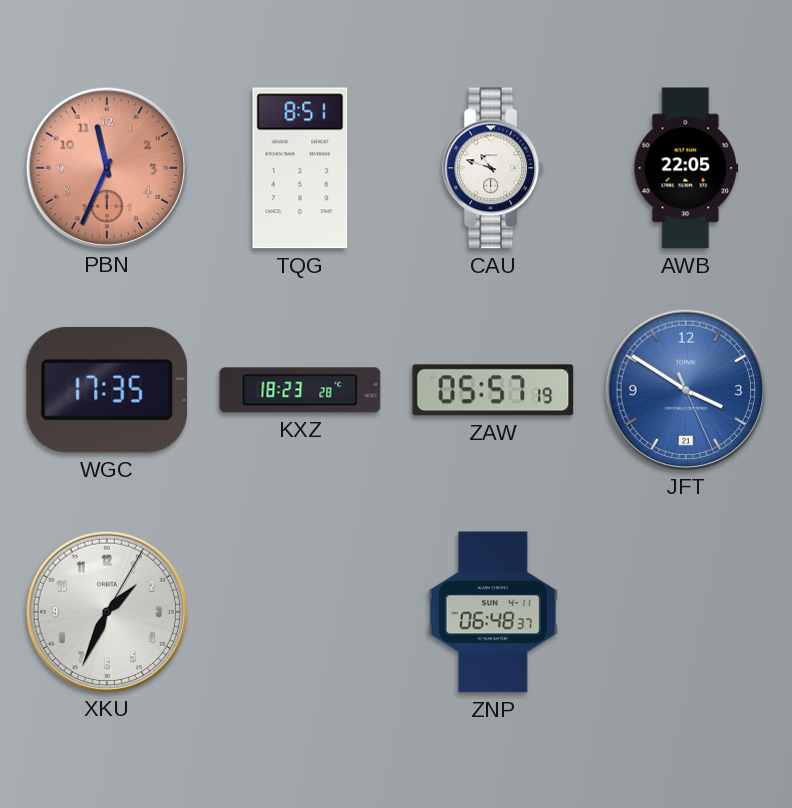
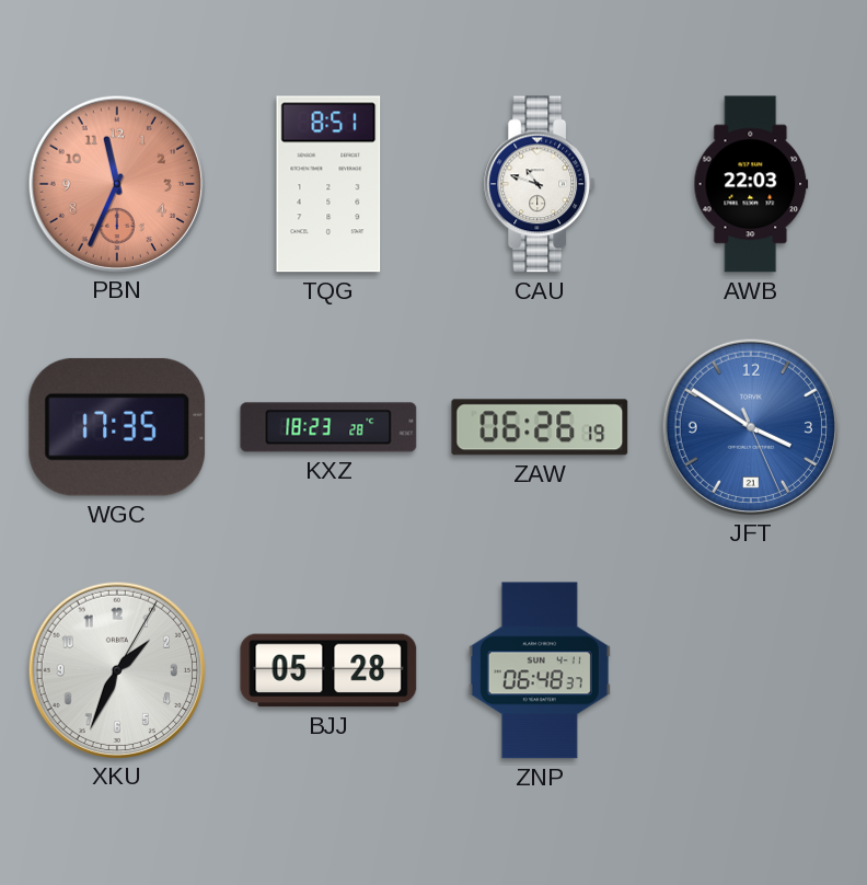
AWB: 22:05 -> 22:03
ZAW: 05:57 -> 06:26
BJJ: none -> 05:28
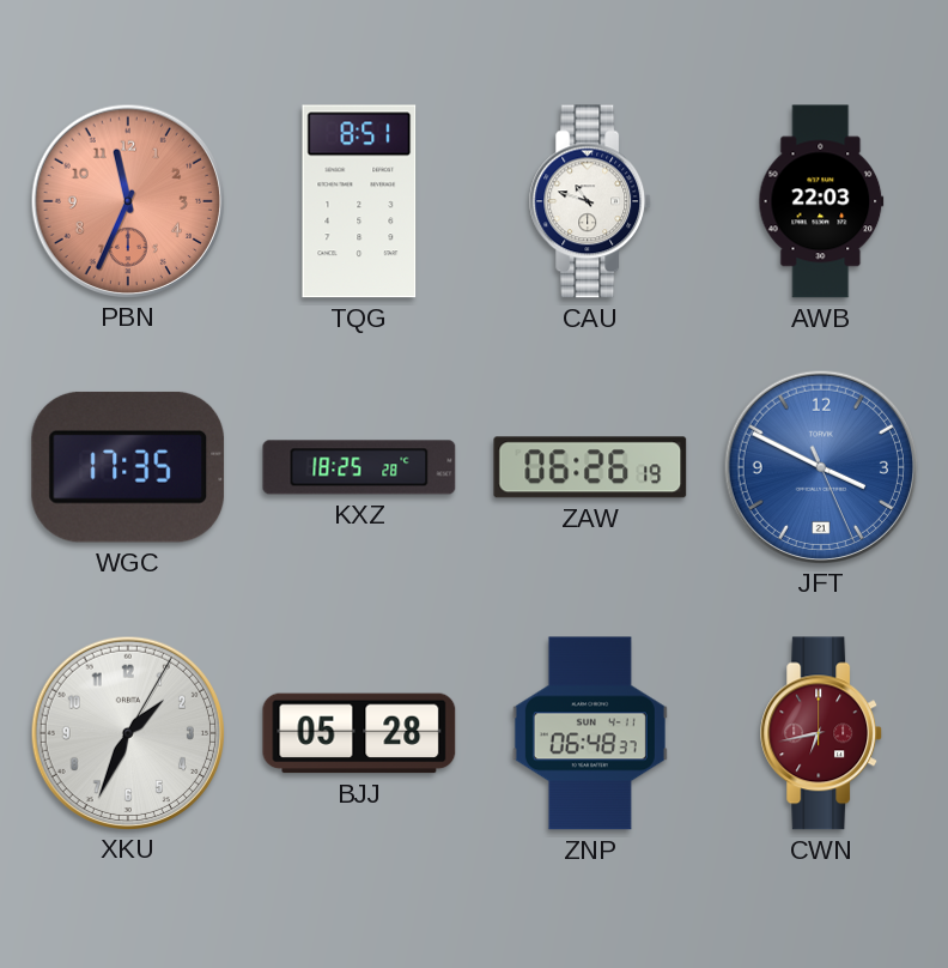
KXZ: 18:23 -> 18:25
JFT: 3:50 -> 3:49
CWN: none -> 6:43
